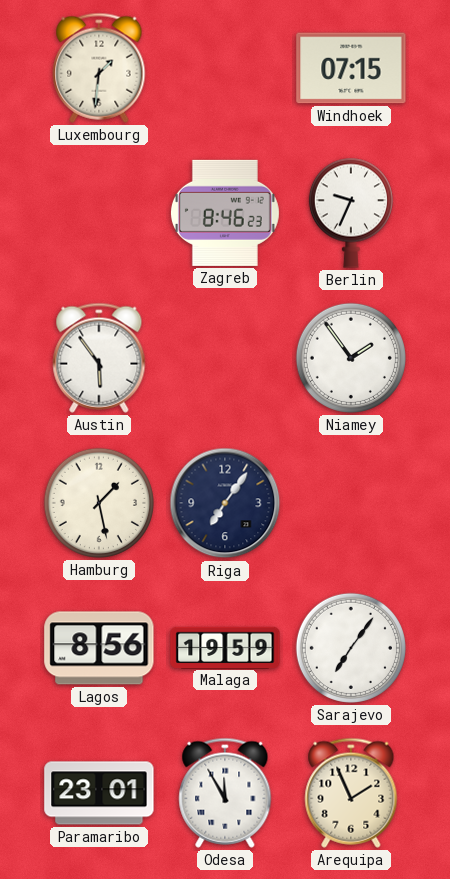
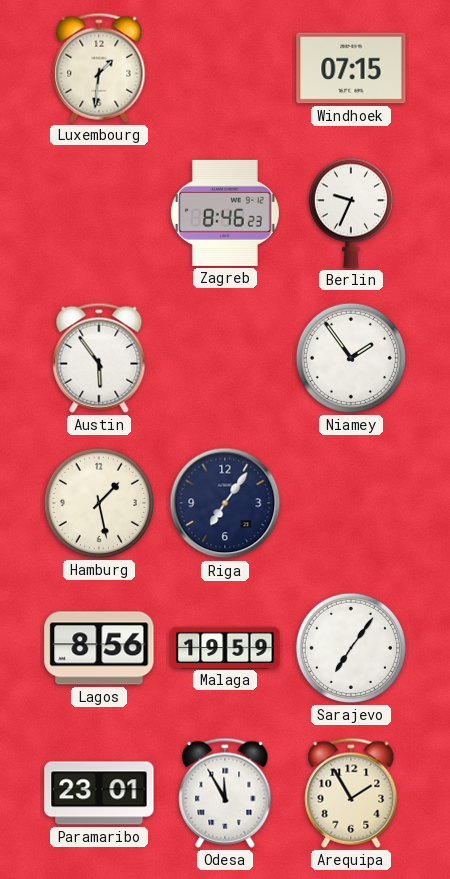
Arequipa: 1:56 -> 1:55
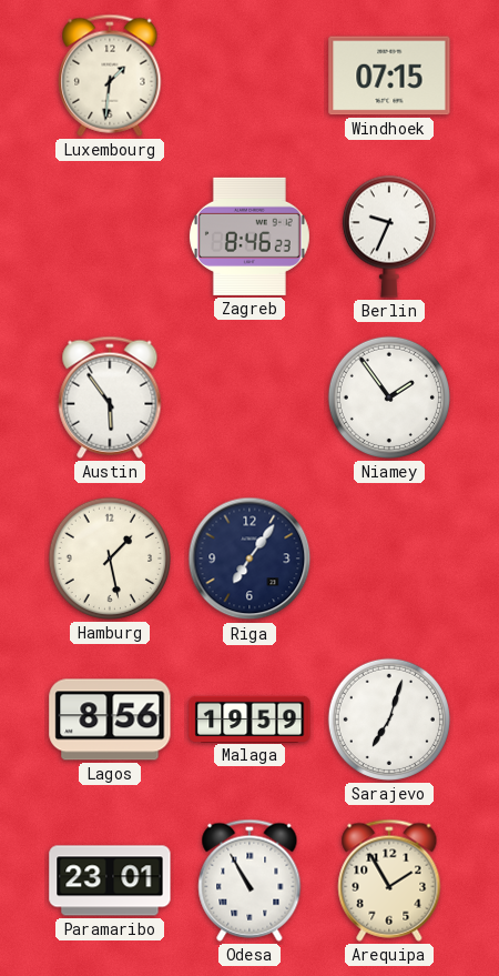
Sarajevo: 7:06 -> 7:03
Odesa: 11:55 -> 10:55
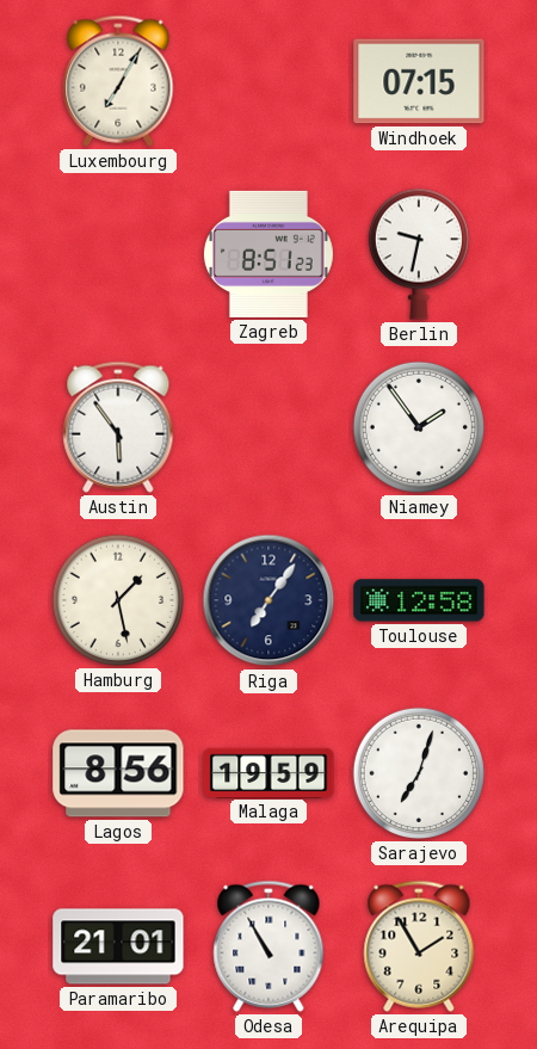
Luxembourg: 1:31 -> 7:05
Zagreb: 8:46 -> 8:51
Berlin: 9:34 -> 9:32
Toulouse: none -> 12:58
Paramaribo: 23:01 -> 21:01
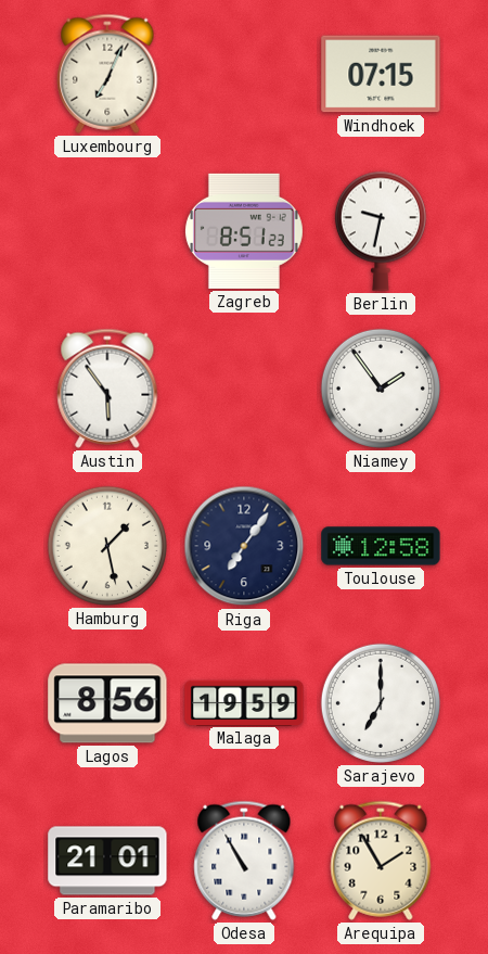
Luxembourg: 7:05 -> 7:04
Sarajevo: 7:03 -> 7:00
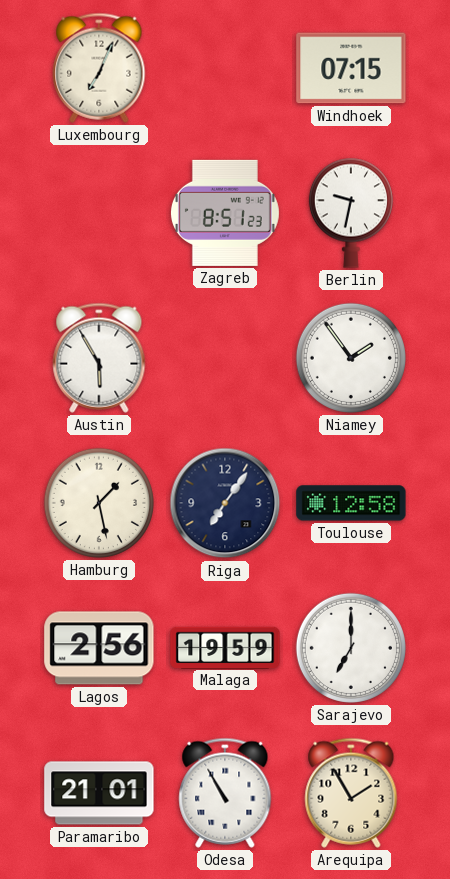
Austin: 5:54 -> 5:55
Lagos: 8:56 -> 2:56
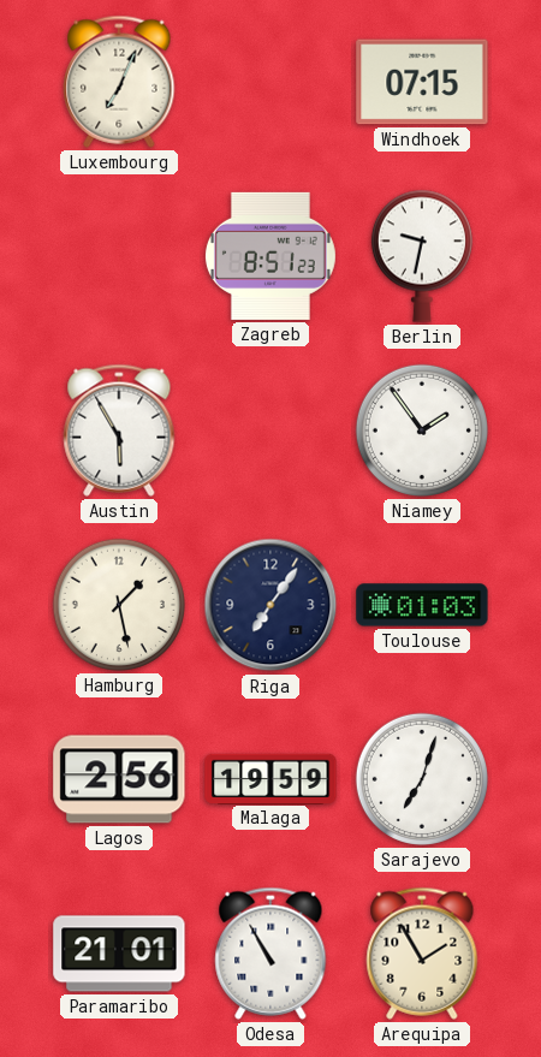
Toulouse: 12:58 -> 01:03
Sarajevo: 7:00 -> 7:03
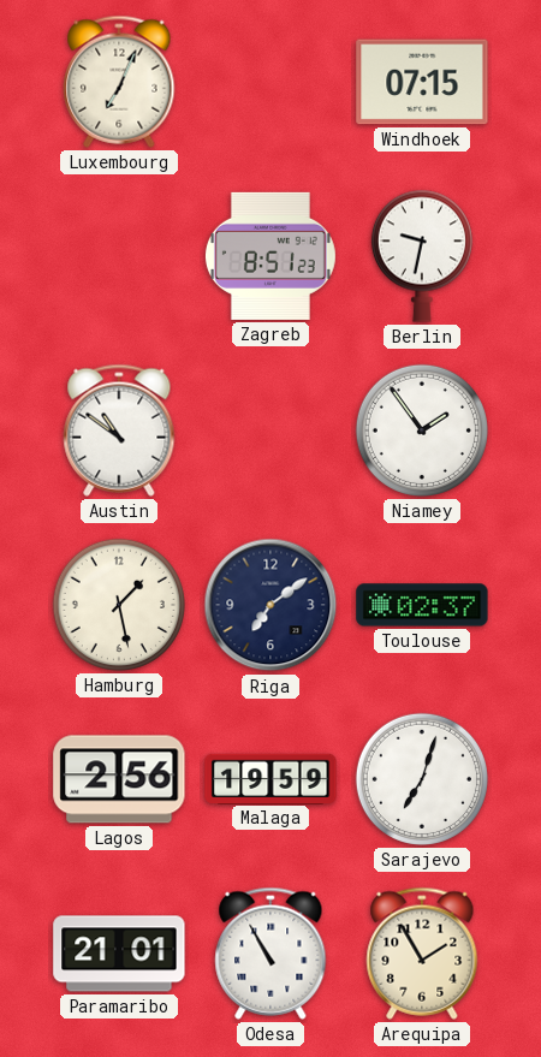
Austin: 5:55 -> 10:51
Riga: 7:06 -> 7:09
Toulouse: 01:03 -> 02:37
